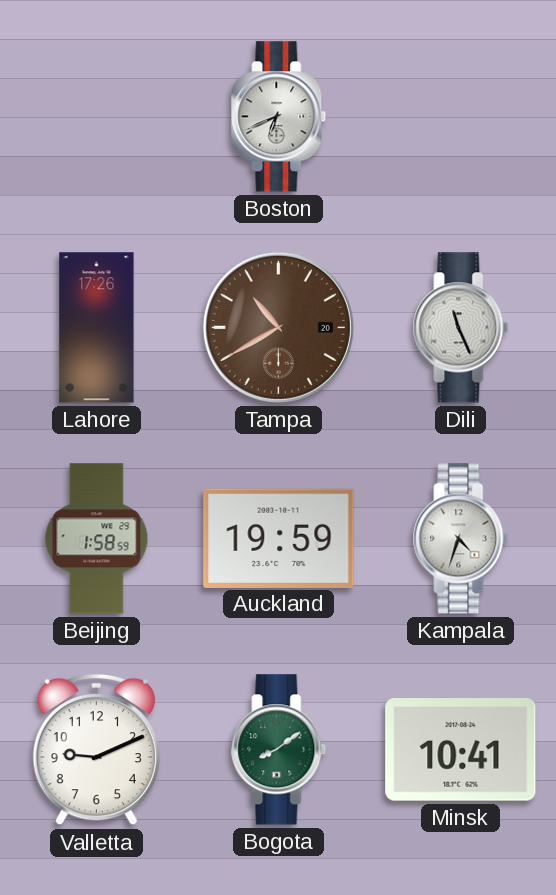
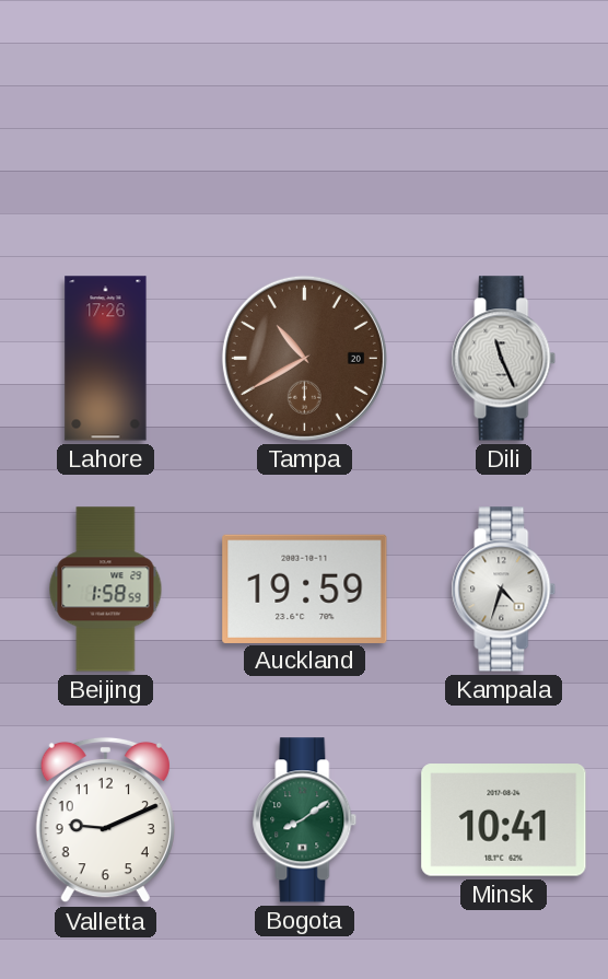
Boston: 6:41 -> none
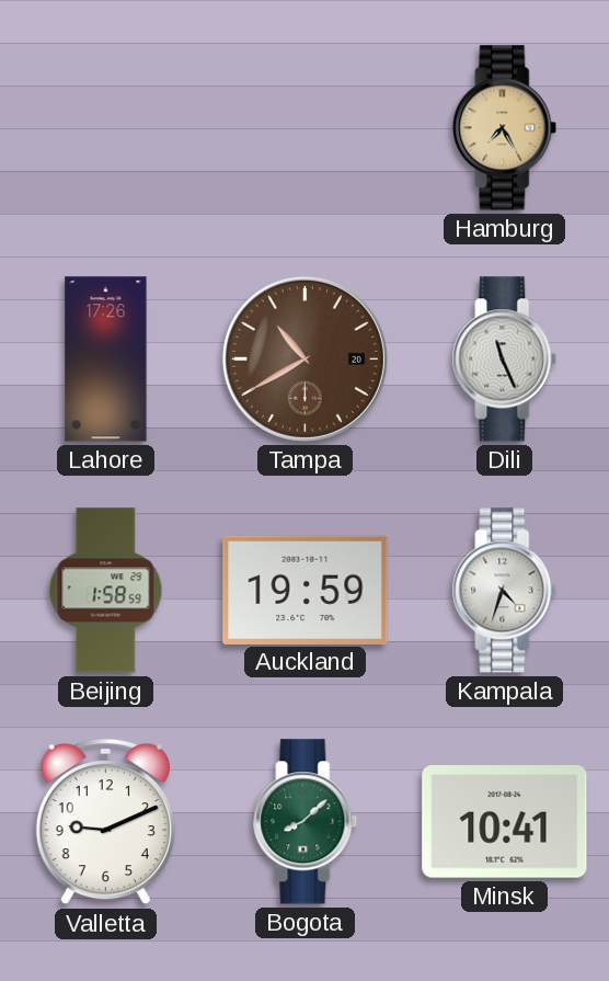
Hamburg: none -> 7:25
Bogota: 8:09 -> 8:08
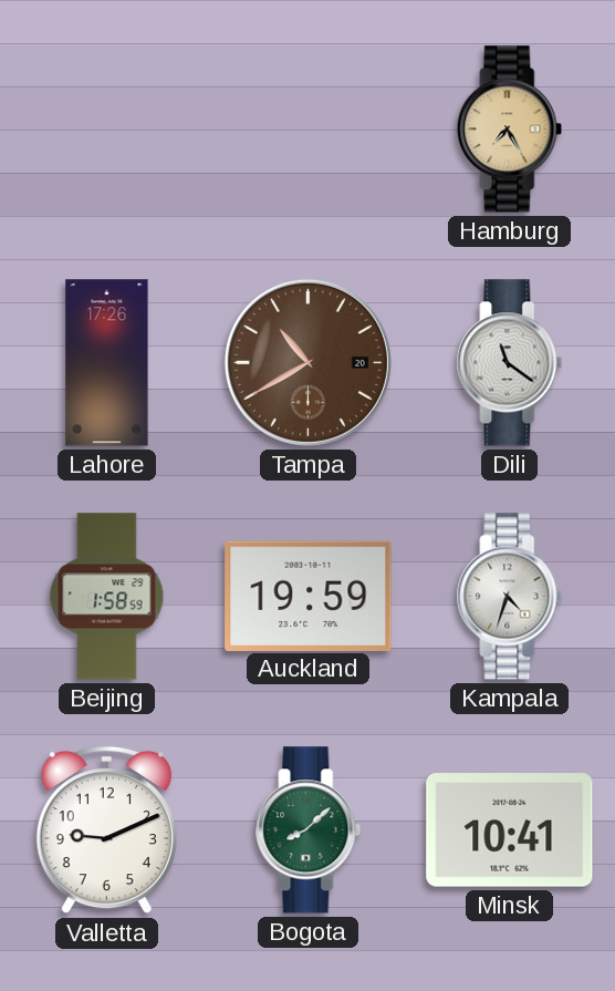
Dili: 11:26 -> 11:21
